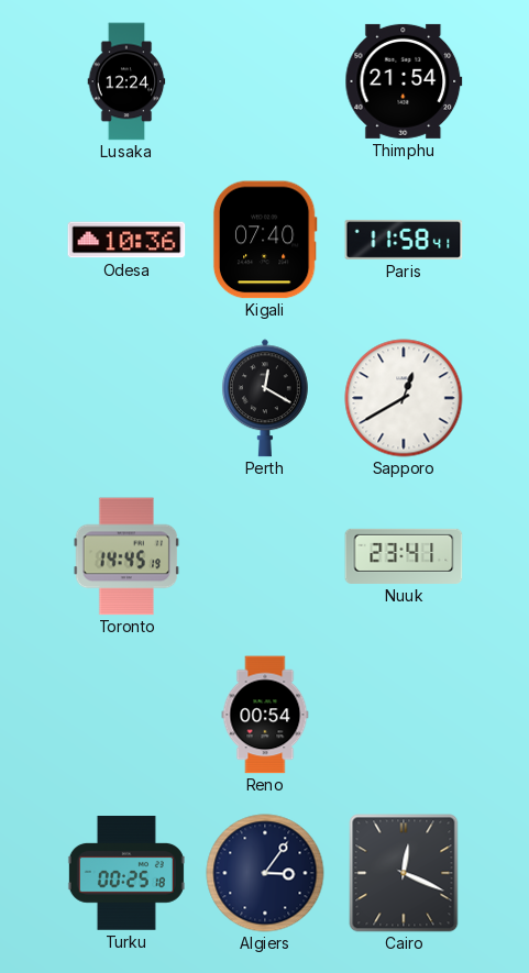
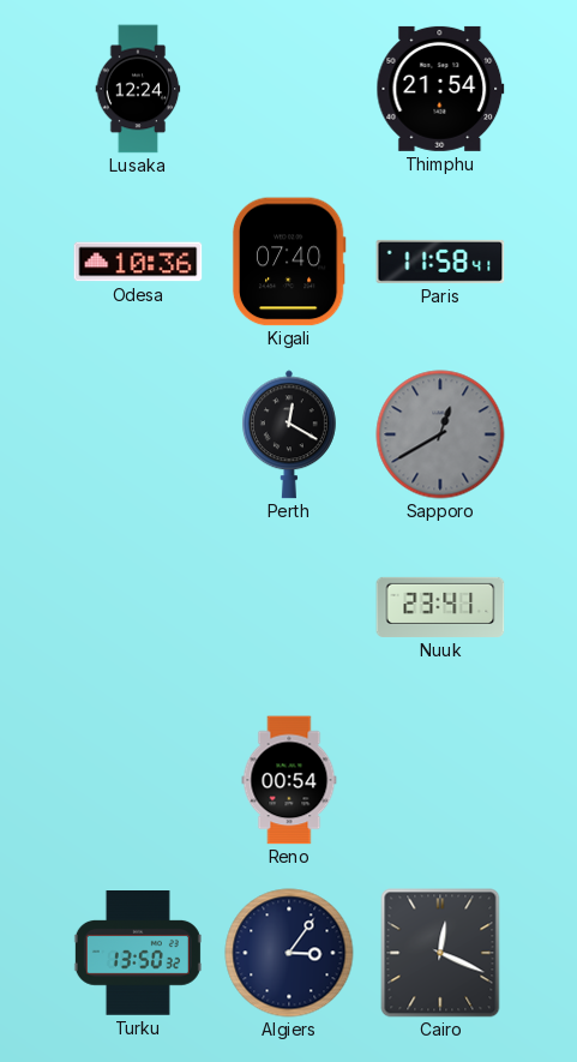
Sapporo dial: white -> grey
Toronto: 14:45 -> none
Turku: 00:25 -> 13:50
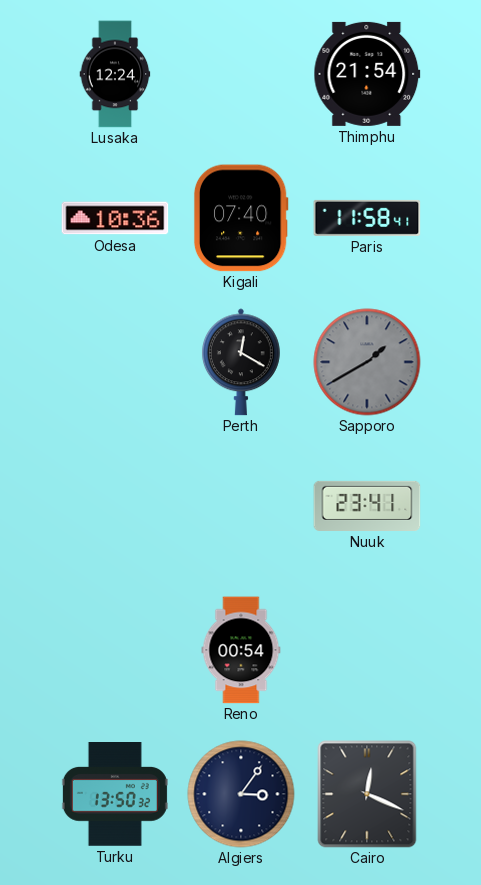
Sapporo: 12:40 -> 1:40
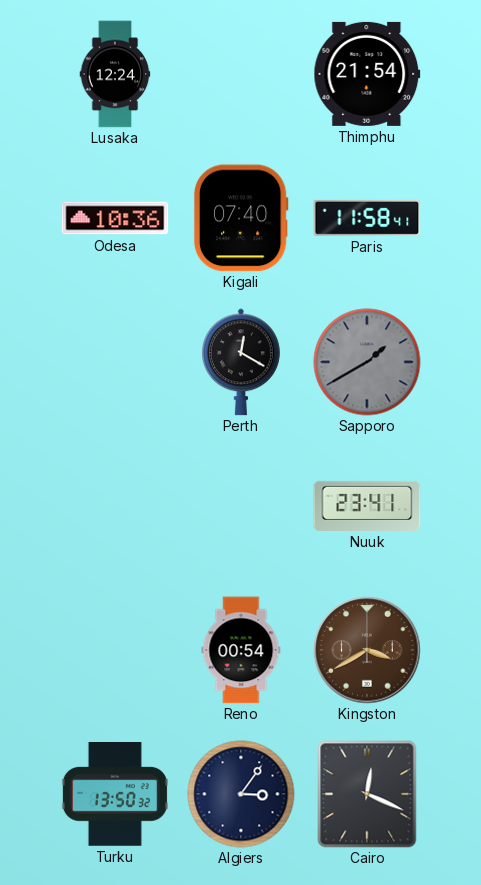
Kingston: none -> 3:40
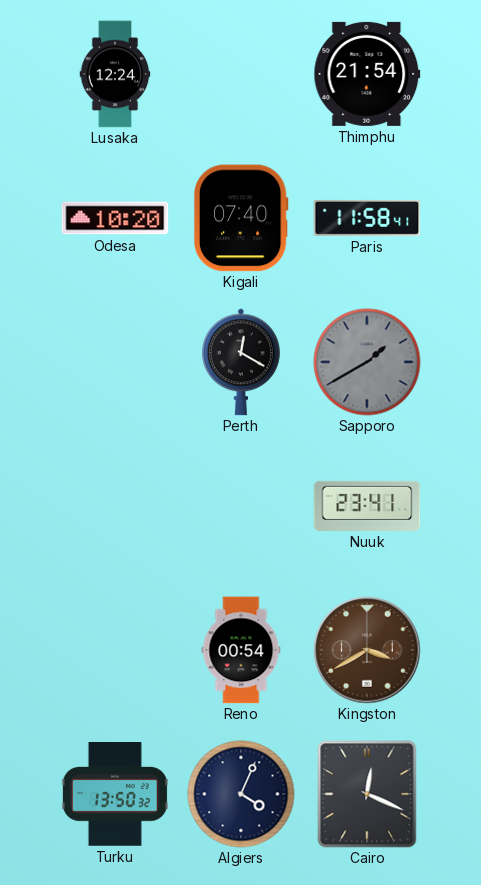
Odesa: 10:36 -> 10:20
Algiers: 3:06 -> 4:04
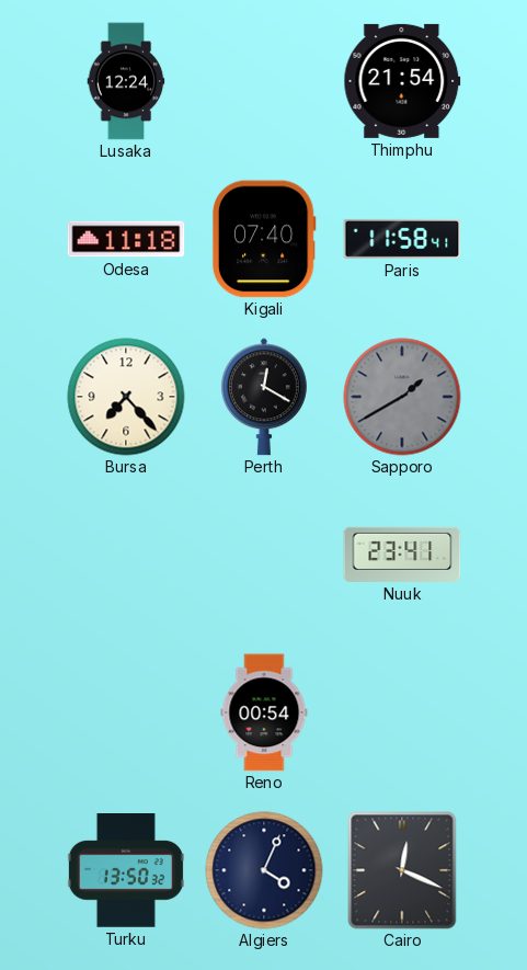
Odesa: 10:20 -> 11:18
Bursa: none -> 7:23
Kingston: 3:40 -> none
